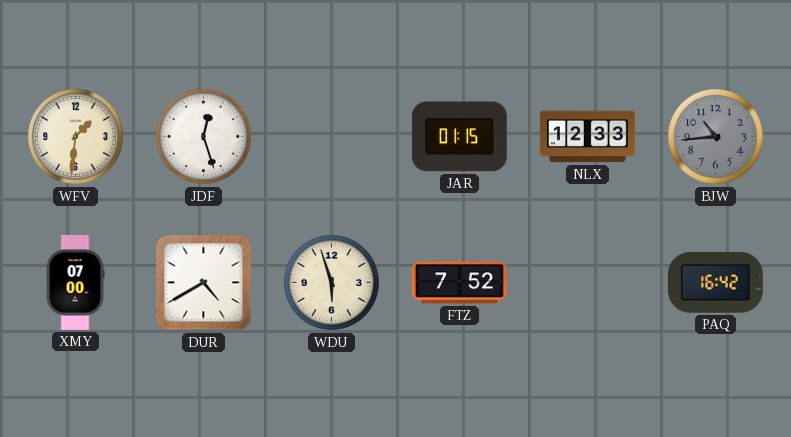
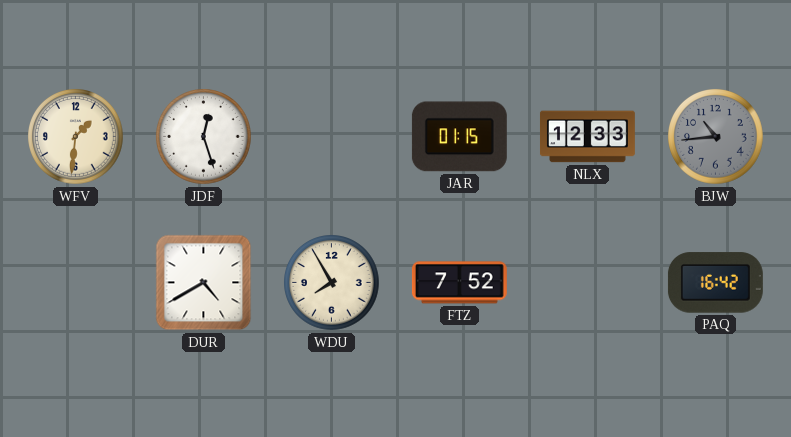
XMY: 07:00 -> none
WDU: 5:57 -> 7:55
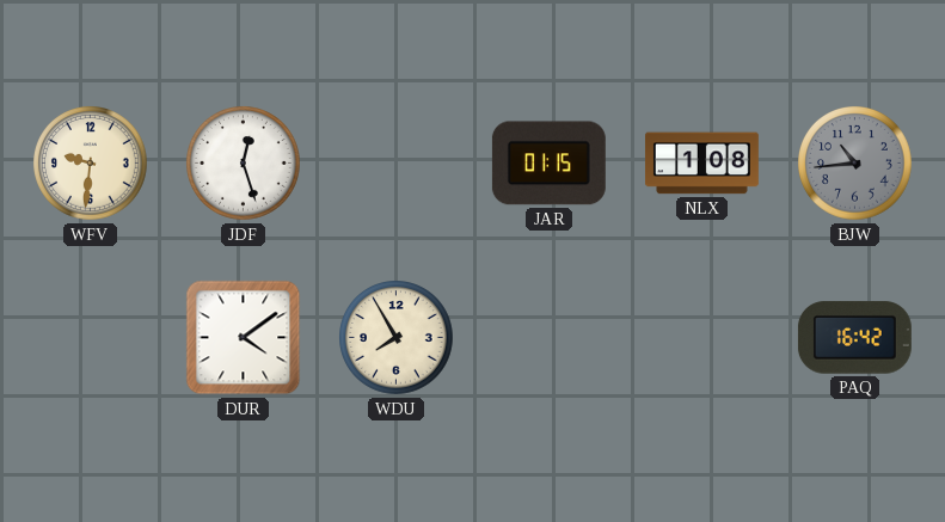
WFV: 1:31 -> 9:31
NLX: 12:33 -> 1:08
DUR: 4:40 -> 4:09
FTZ: 7:52 -> none
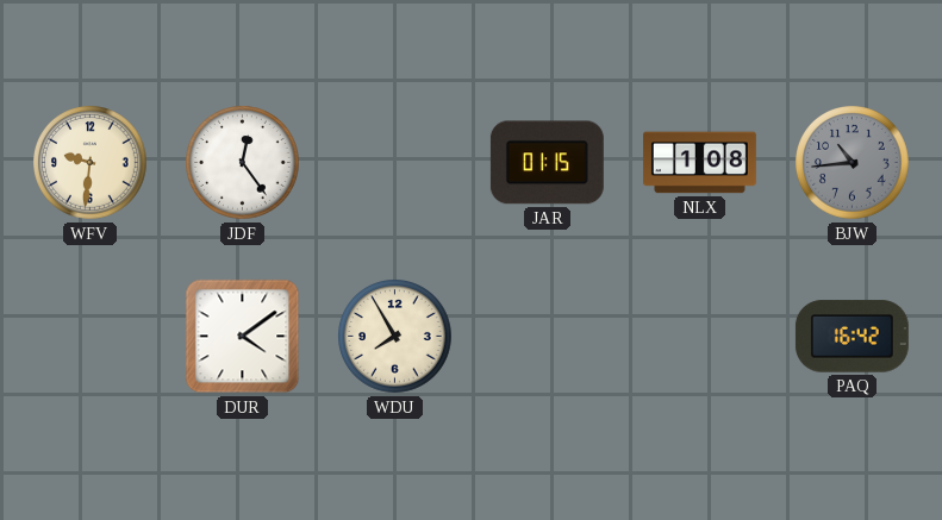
JDF: 12:27 -> 12:24
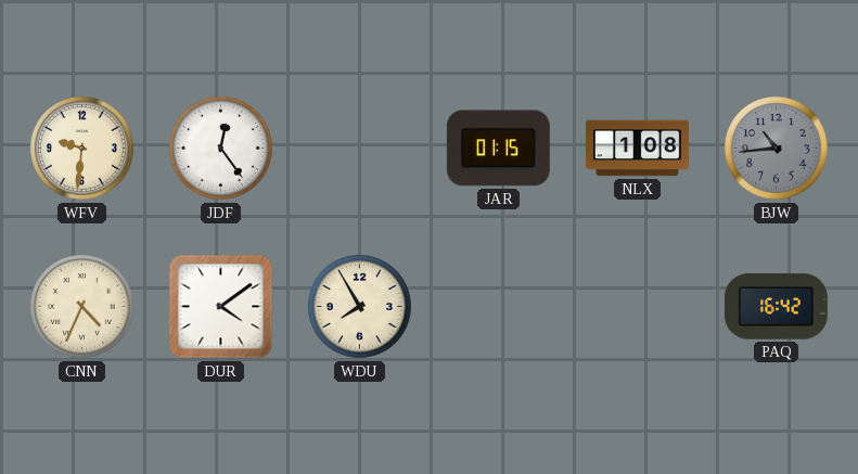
CNN: none -> 4:34
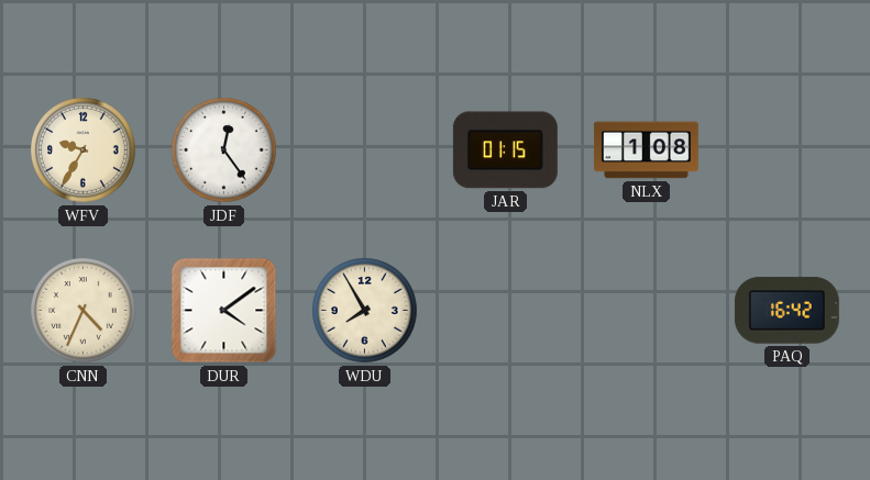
WFV: 9:31 -> 9:35
BJW: 10:44 -> none
